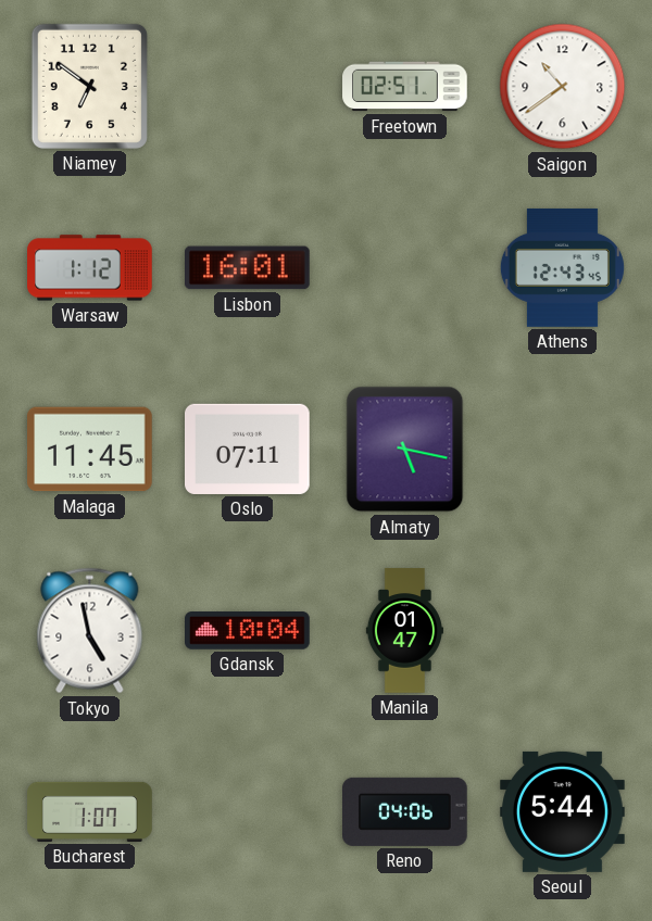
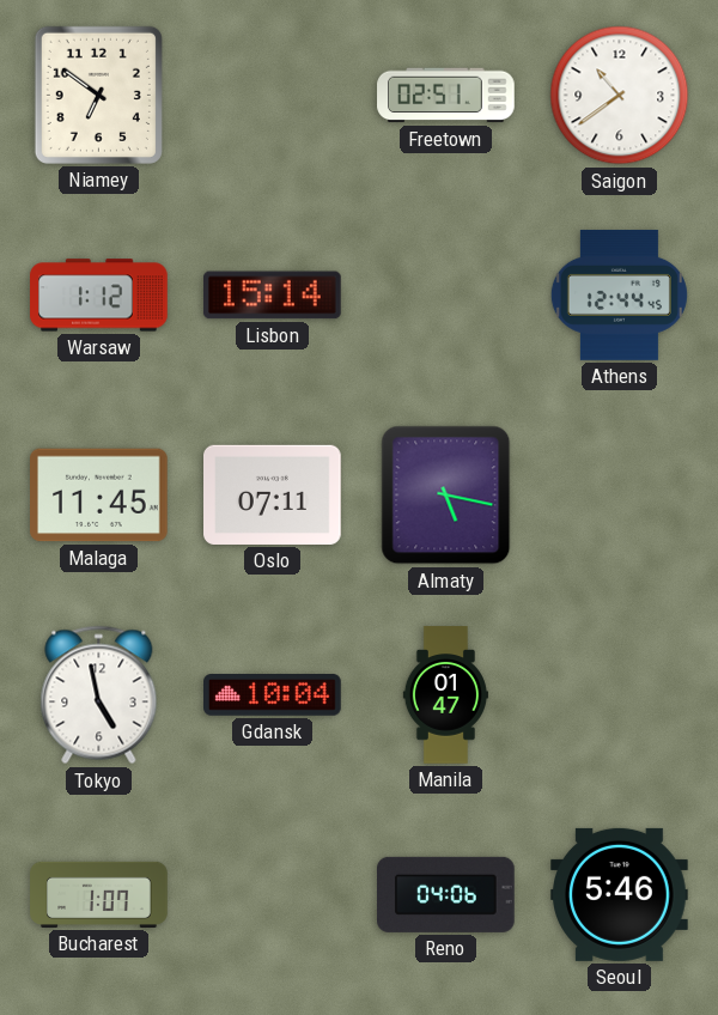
Lisbon: 16:01 -> 15:14
Athens: 12:43 -> 12:44
Seoul: 5:44 -> 5:46
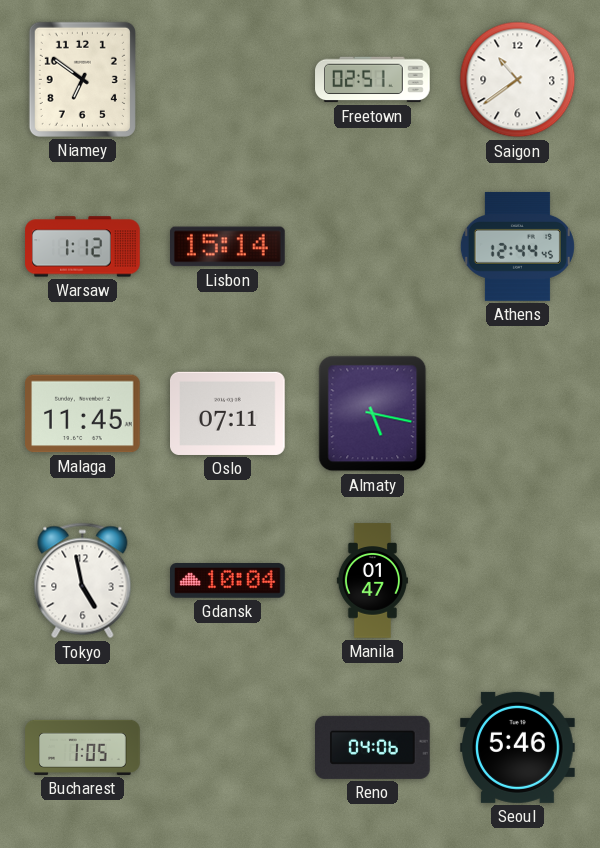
Bucharest: 1:07 -> 1:05
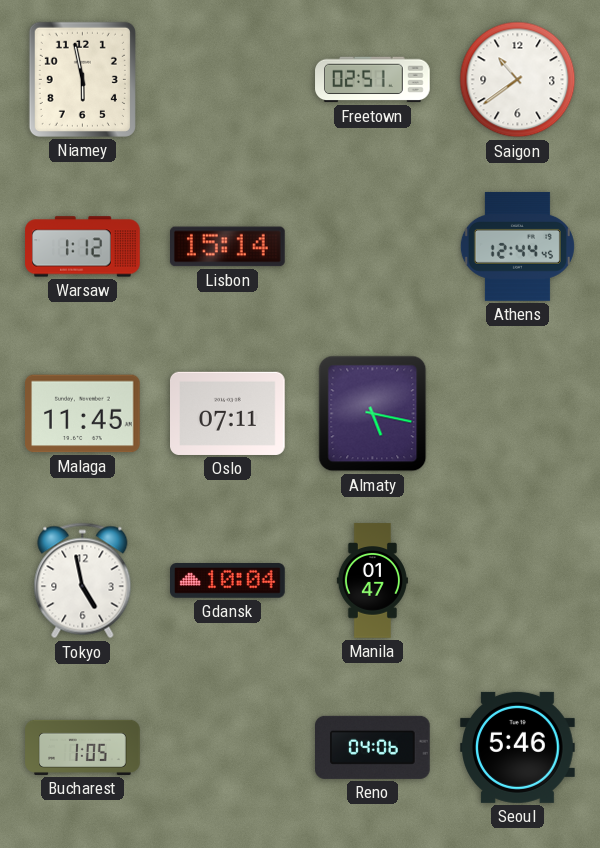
Niamey: 6:51 -> 5:58
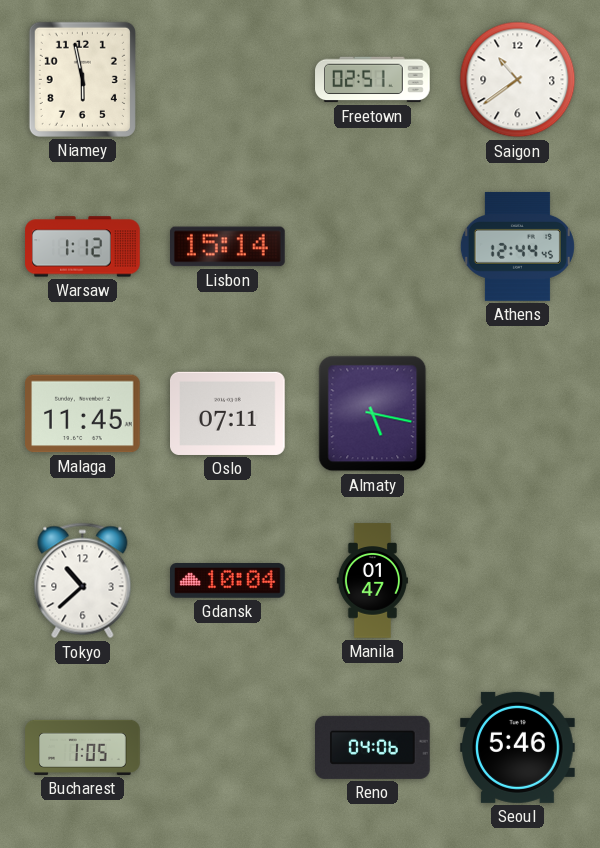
Tokyo: 4:58 -> 10:38
